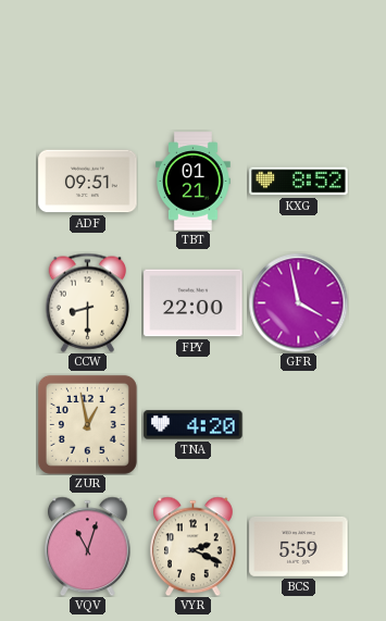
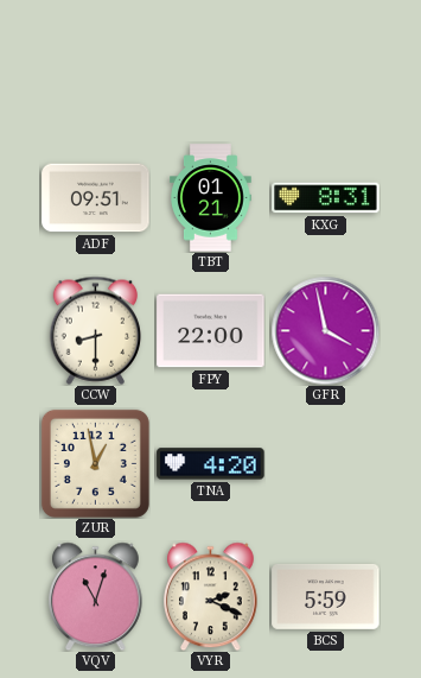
KXG: 8:52 -> 8:31
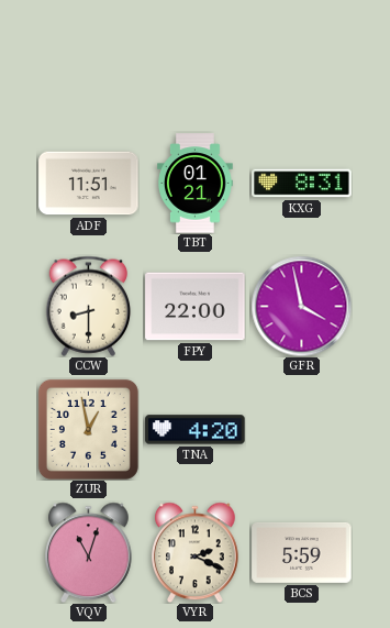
ADF: 09:51 -> 11:51
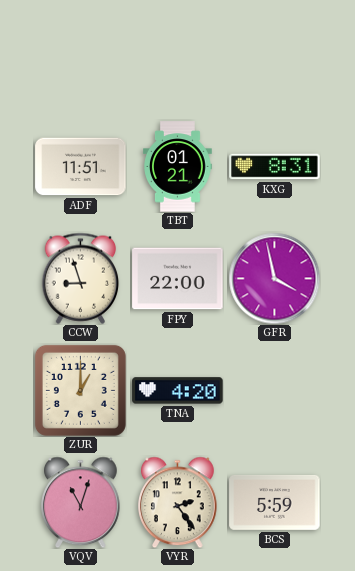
CCW: 8:30 -> 8:57
ZUR: 12:58 -> 1:00
VYR: 2:19 -> 2:24
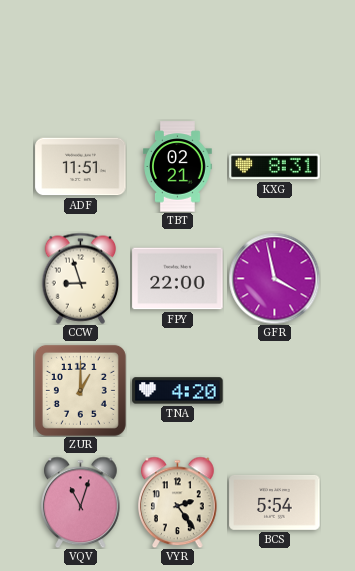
TBT: 01:21 -> 02:21
BCS: 5:59 -> 5:54
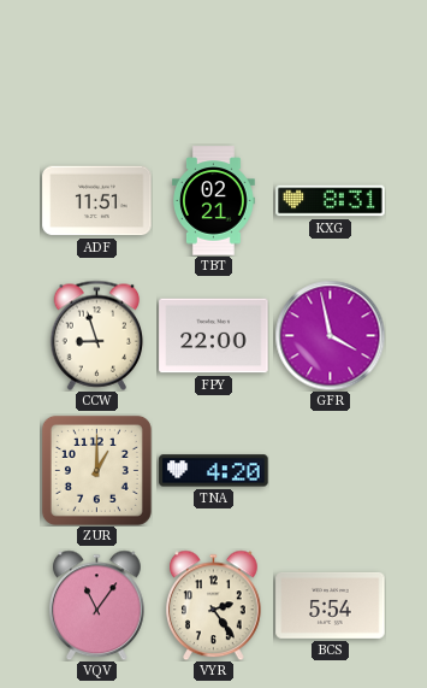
VQV: 11:03 -> 11:06
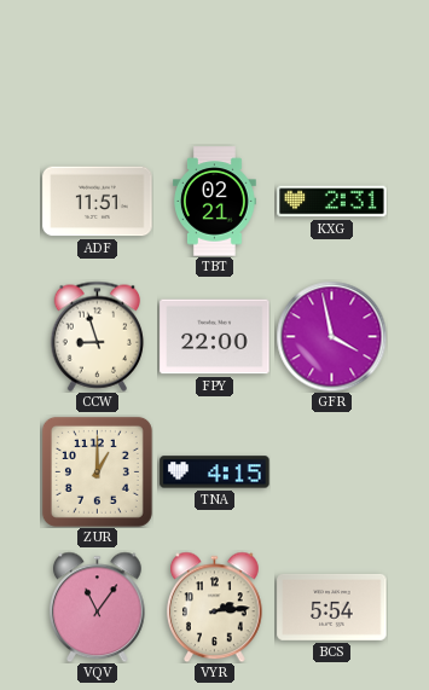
KXG: 8:31 -> 2:31
TNA: 4:20 -> 4:15
VYR: 2:24 -> 2:14
